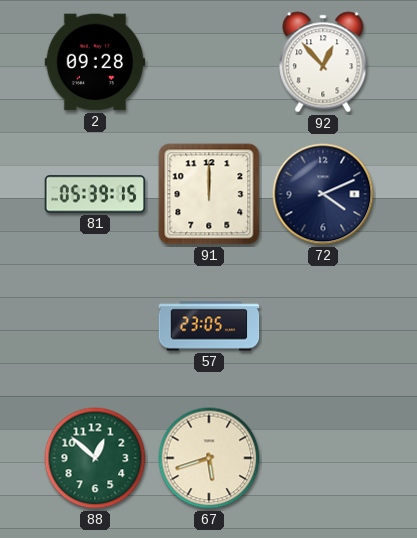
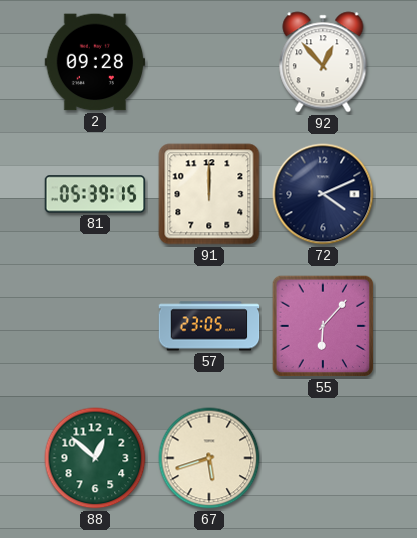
55: none -> 6:07
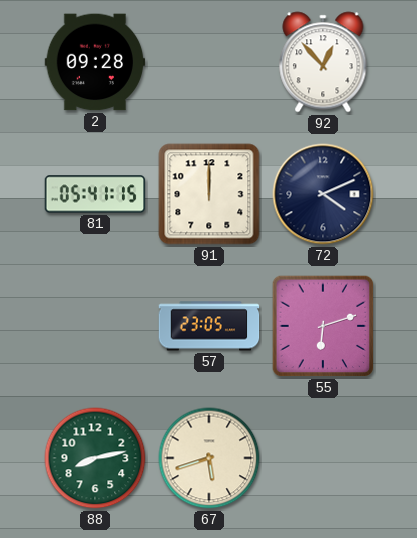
81: 05:39 -> 05:41
55: 6:07 -> 6:12
88: 12:52 -> 8:13
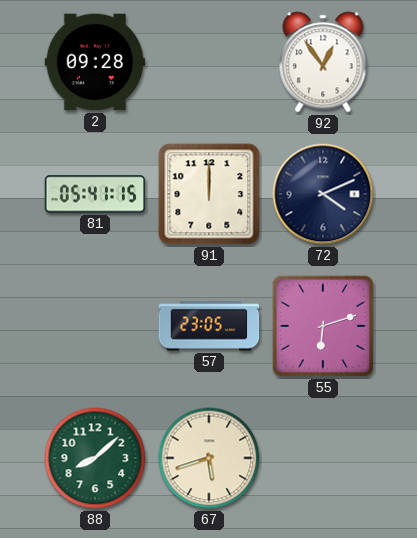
92: 12:53 -> 12:54
88: 8:13 -> 8:08
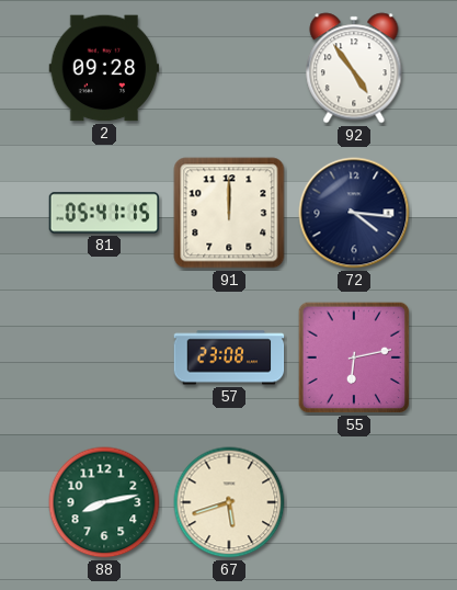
92: 12:54 -> 4:54
72: 4:11 -> 4:16
57: 23:05 -> 23:08
55: 6:12 -> 6:13
88: 8:08 -> 8:13
